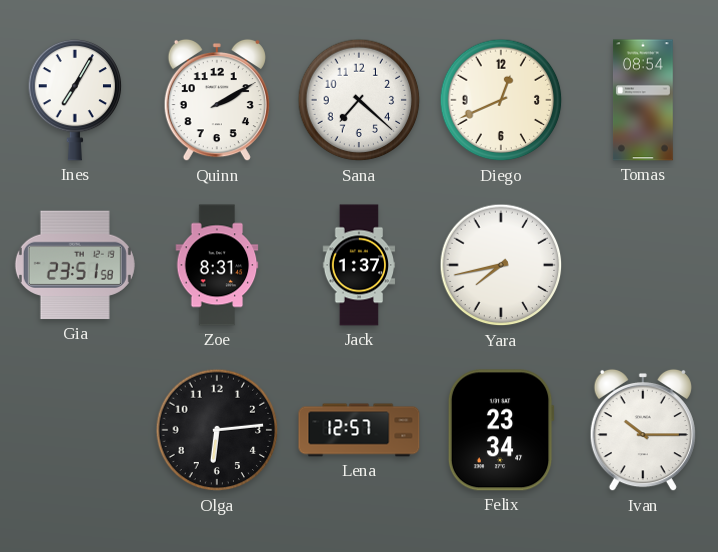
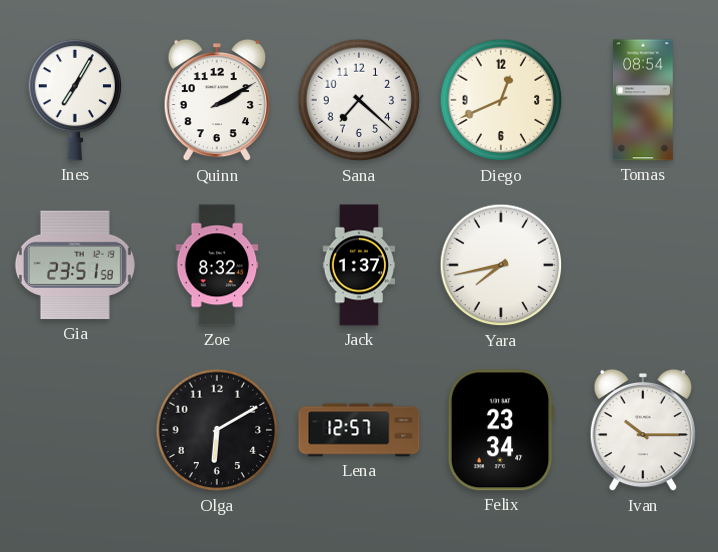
Zoe: 8:31 -> 8:32
Olga: 6:14 -> 6:10
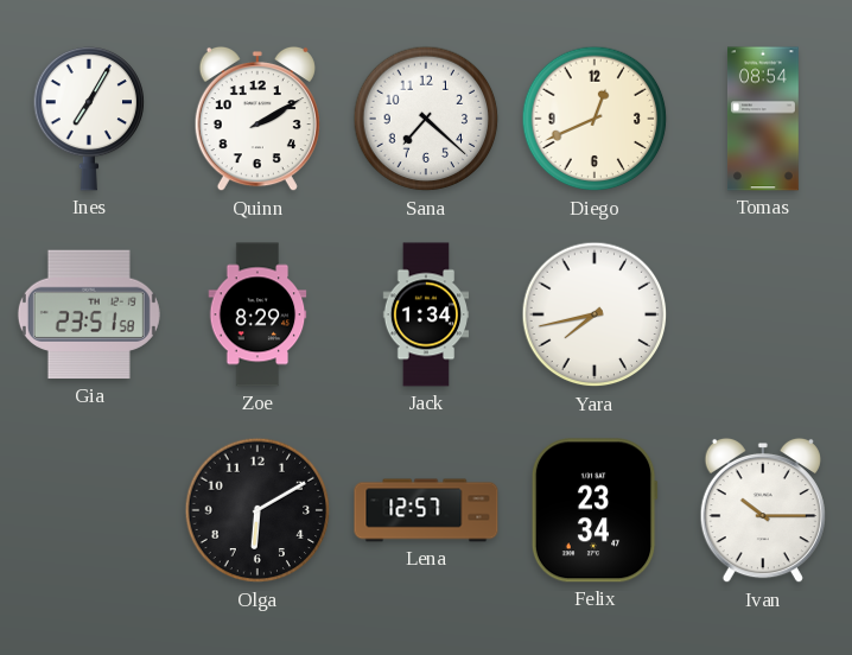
Zoe: 8:32 -> 8:29
Jack: 1:37 -> 1:34
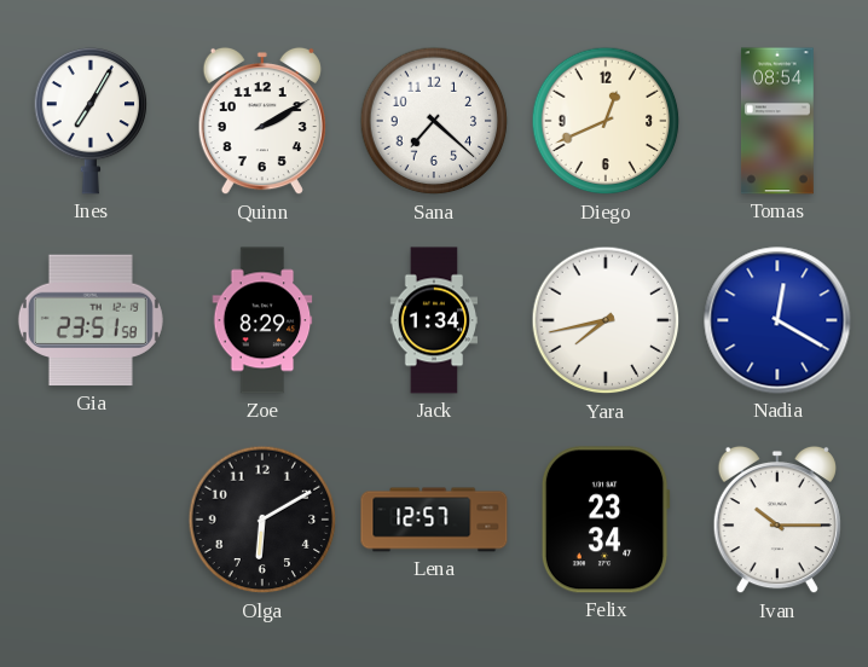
Nadia: none -> 12:20
